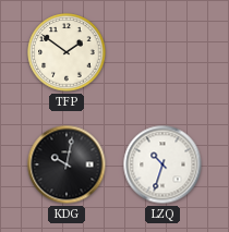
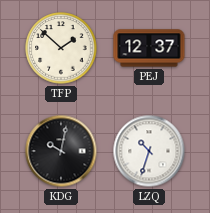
TFP: 1:51 -> 1:52
PEJ: none -> 12:37
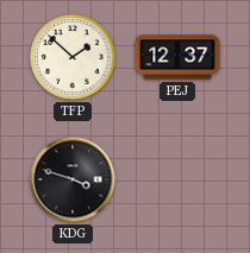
KDG: 10:02 -> 3:48
LZQ: 10:33 -> none
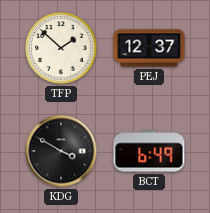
KDG: 3:48 -> 3:50
BCT: none -> 6:49
